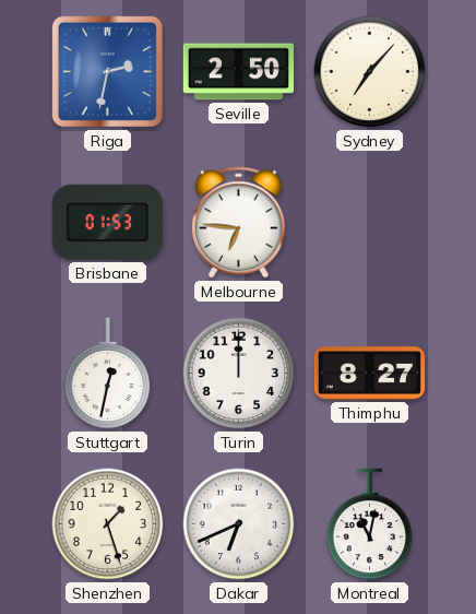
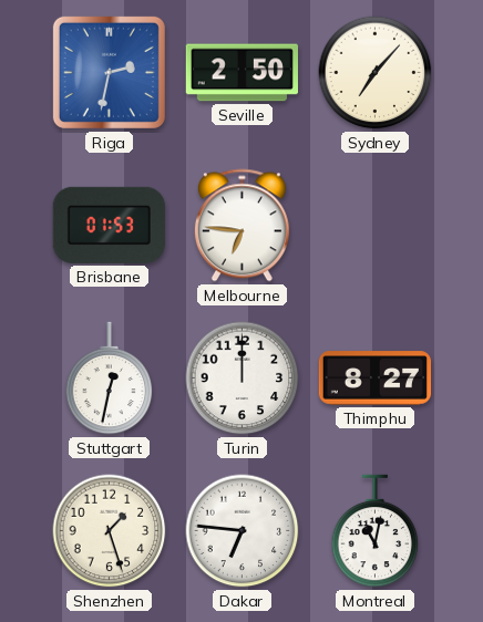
Dakar: 6:41 -> 6:46
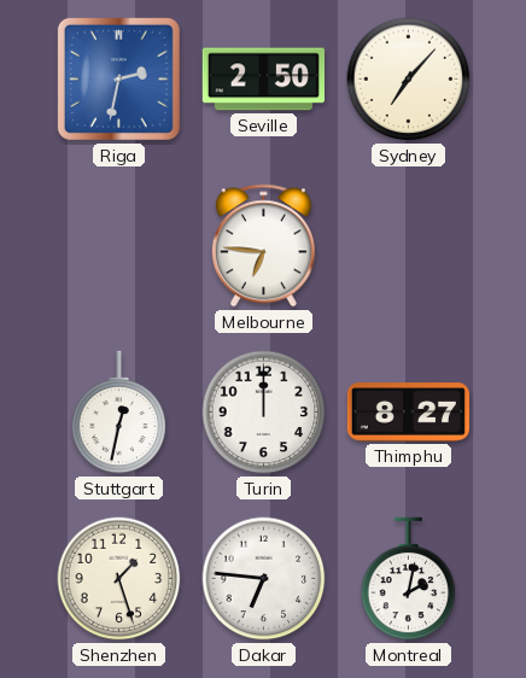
Brisbane: 01:53 -> none
Montreal: 11:02 -> 2:02
